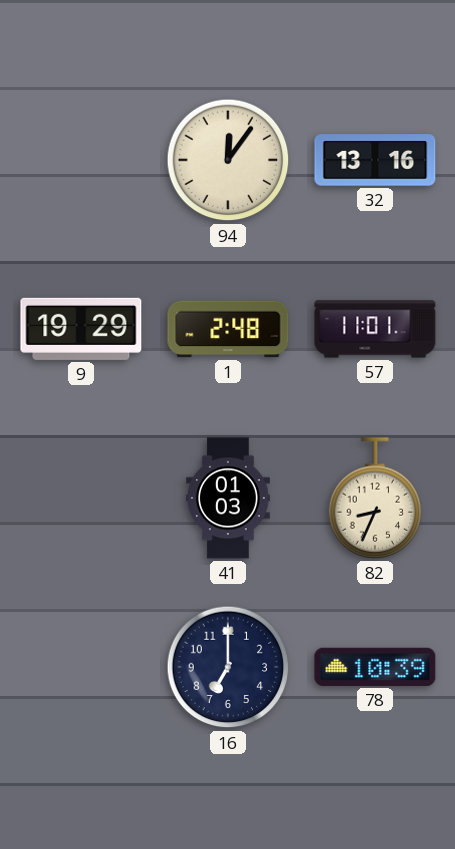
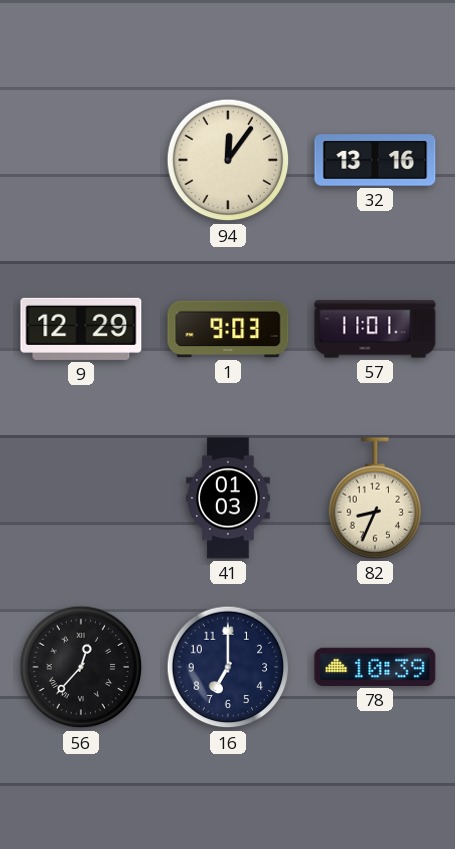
9: 19:29 -> 12:29
1: 2:48 -> 9:03
56: none -> 12:37
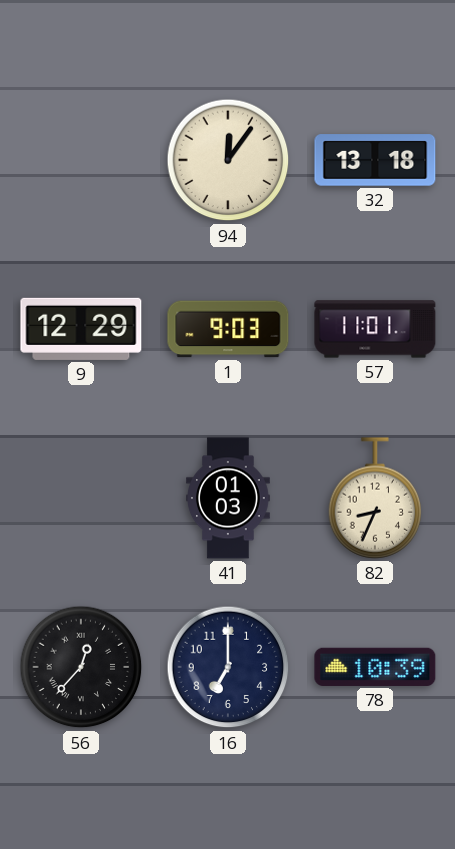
32: 13:16 -> 13:18
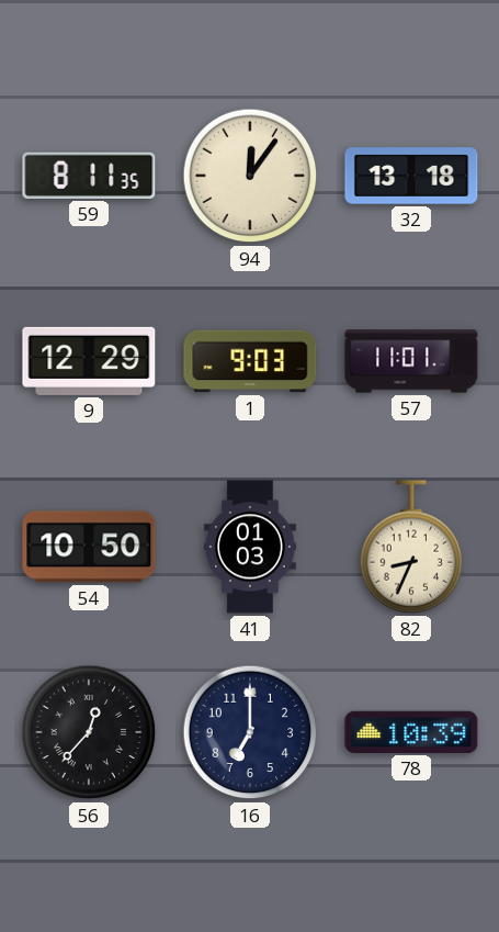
59: none -> 8:11
54: none -> 10:50
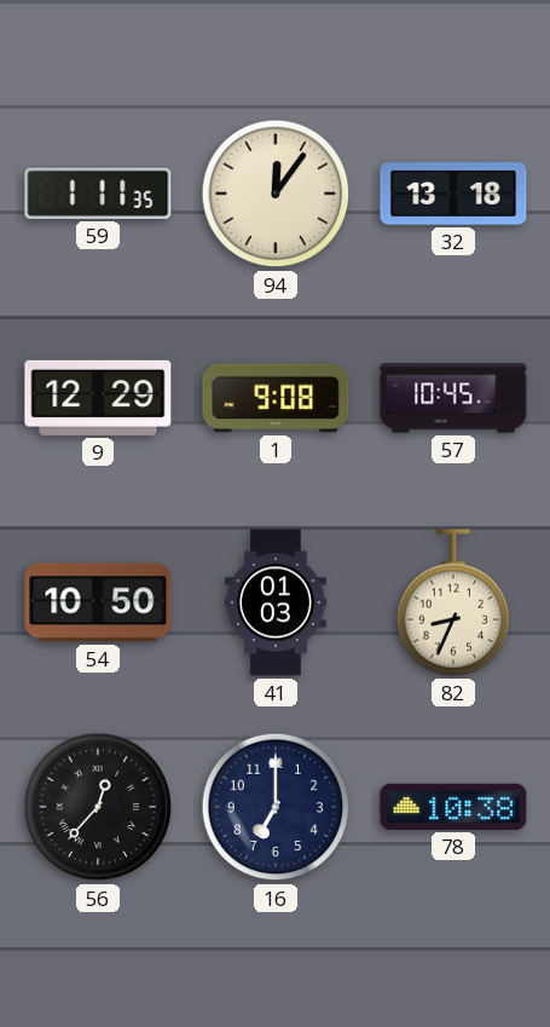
59: 8:11 -> 1:11
1: 9:03 -> 9:08
57: 11:01 -> 10:45
78: 10:39 -> 10:38
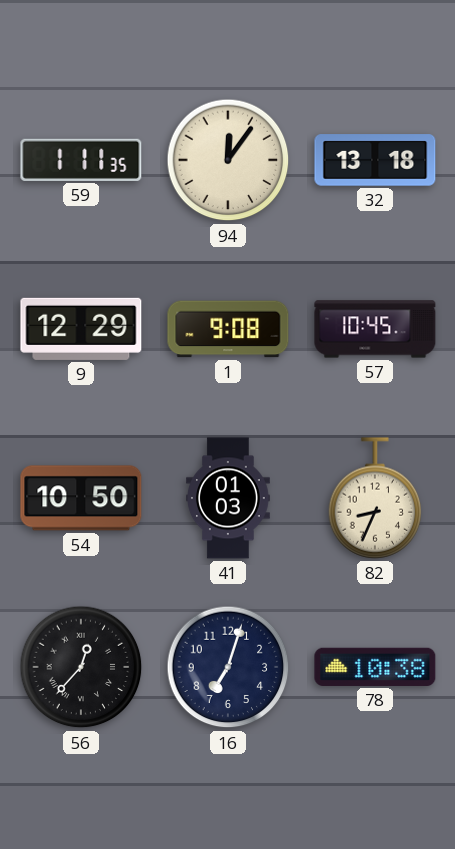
16: 7:00 -> 7:03
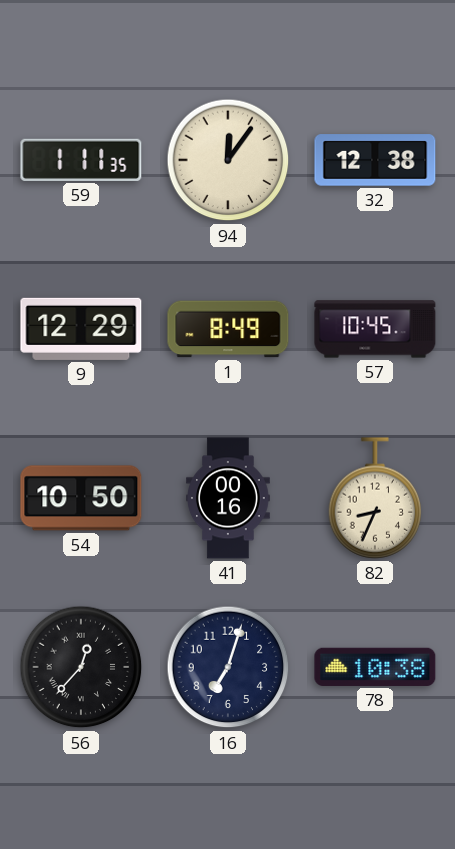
32: 13:18 -> 12:38
1: 9:08 -> 8:49
41: 01:03 -> 00:16
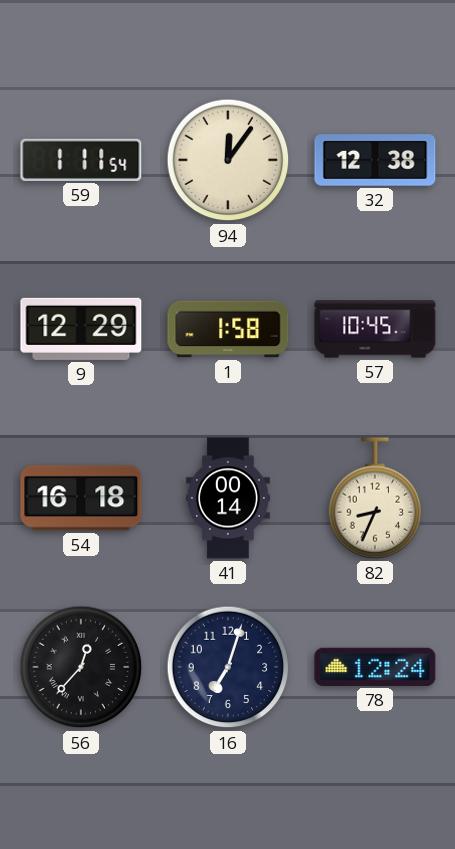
59: 1:11:35 -> 1:11:54
1: 8:49 -> 1:58
54: 10:50 -> 16:18
41: 00:16 -> 00:14
78: 10:38 -> 12:24
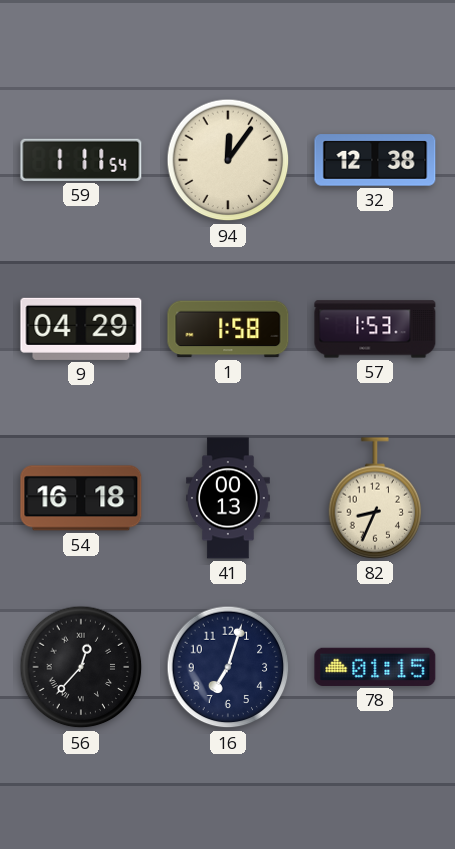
9: 12:29 -> 04:29
57: 10:45 -> 1:53
41: 00:14 -> 00:13
78: 12:24 -> 01:15
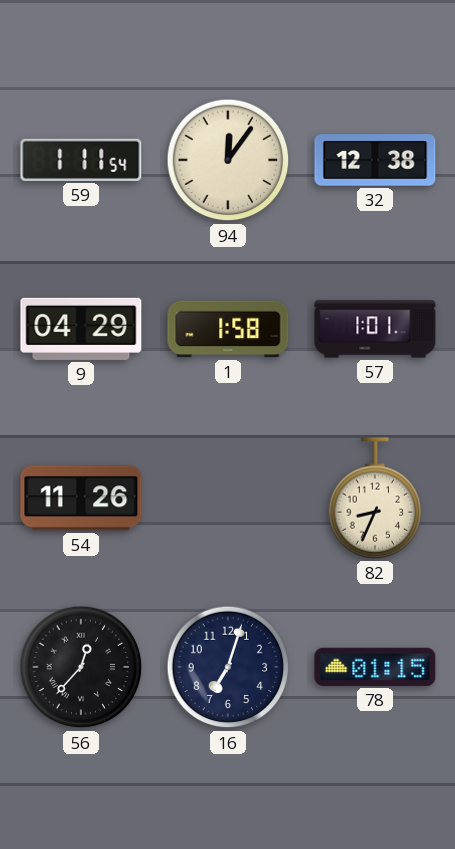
57: 1:53 -> 1:01
54: 16:18 -> 11:26
41: 00:13 -> none
